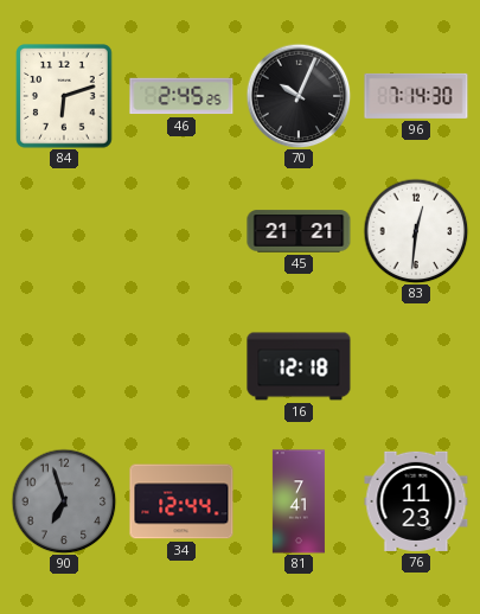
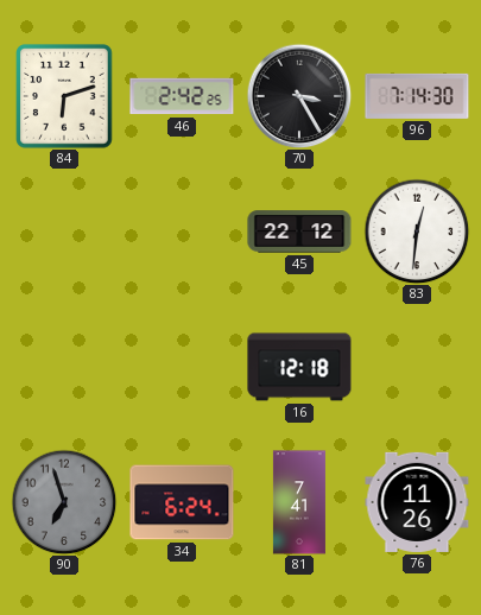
46: 2:45 -> 2:42
70: 10:04 -> 3:25
45: 21:21 -> 22:12
34: 12:44 -> 6:24
76: 11:23 -> 11:26
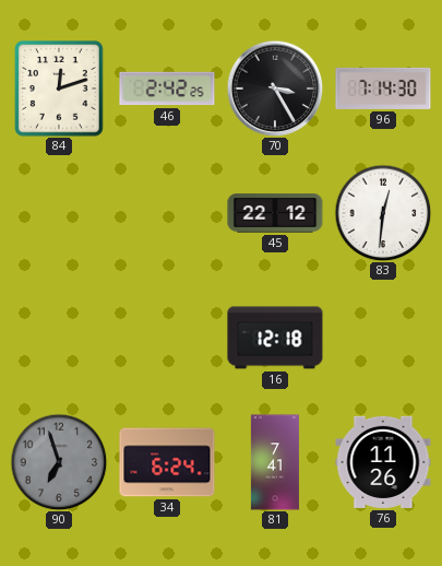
84: 6:12 -> 12:12
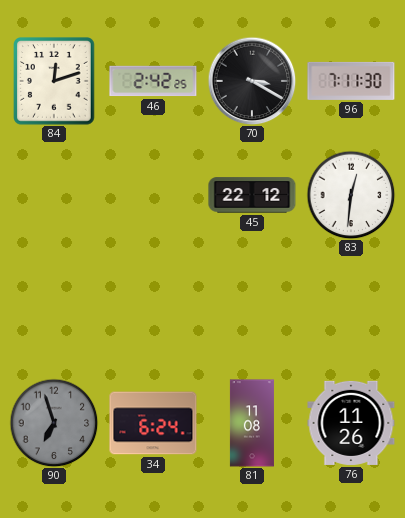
70: 3:25 -> 3:20
96: 7:14 -> 7:11
16: 12:18 -> none
81: 7:41 -> 11:08
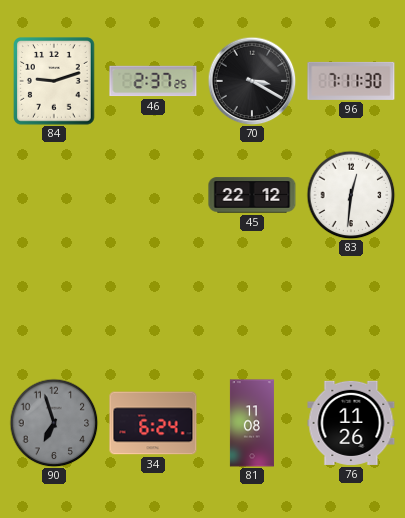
84: 12:12 -> 9:12
46: 2:42 -> 2:37
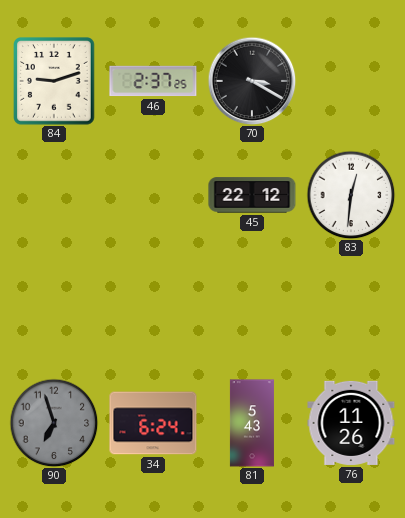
96: 7:11 -> none
81: 11:08 -> 5:43
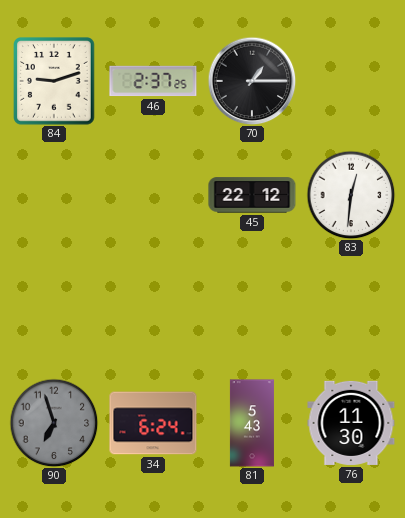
70: 3:20 -> 1:15
76: 11:26 -> 11:30
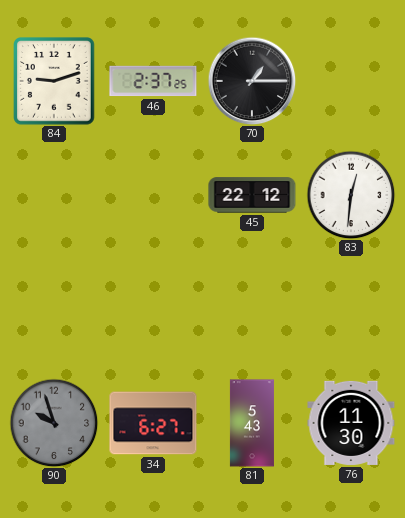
90: 6:57 -> 9:57
34: 6:24 -> 6:27
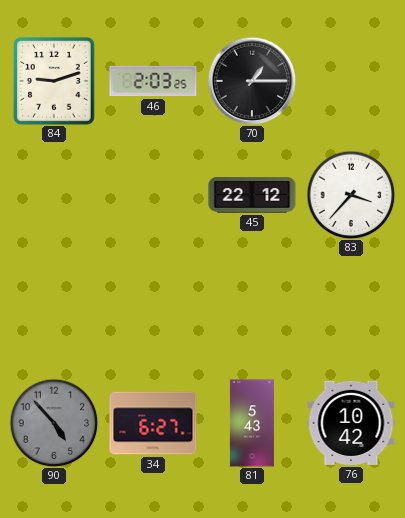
46: 2:37 -> 2:03
83: 12:31 -> 3:37
90: 9:57 -> 4:53
76: 11:30 -> 10:42
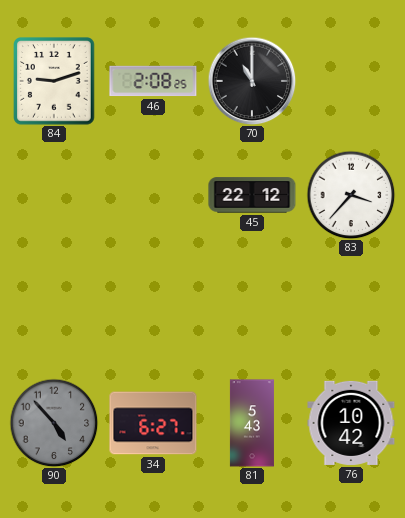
46: 2:03 -> 2:08
70: 1:15 -> 11:00
